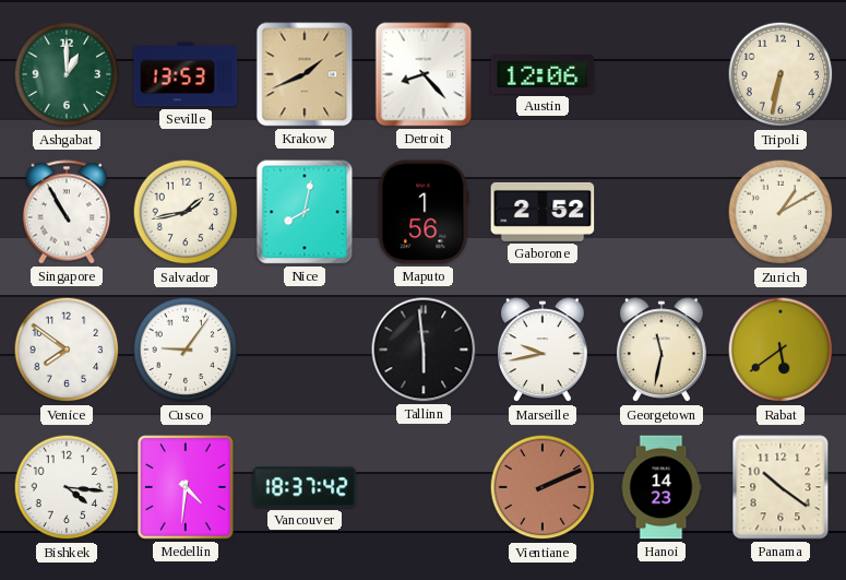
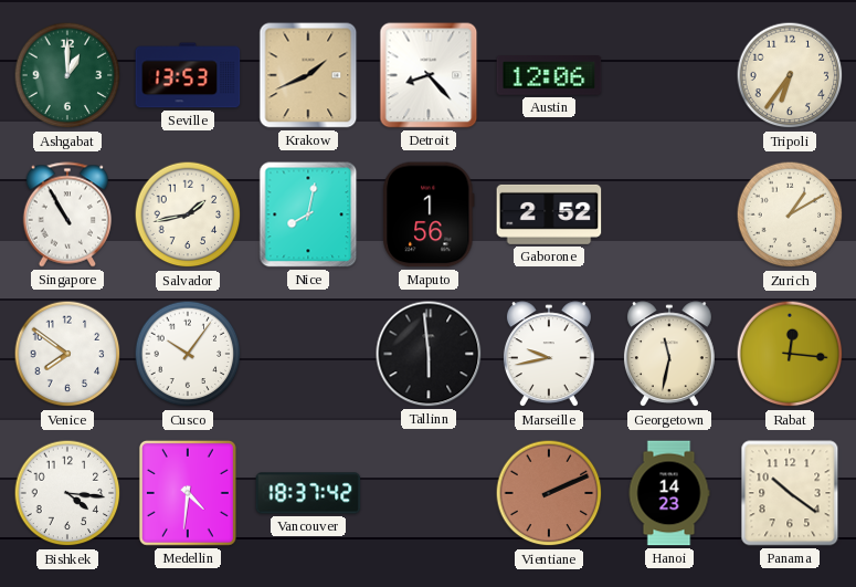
Tripoli: 6:32 -> 6:36
Cusco: 9:06 -> 10:06
Rabat: 5:39 -> 12:16
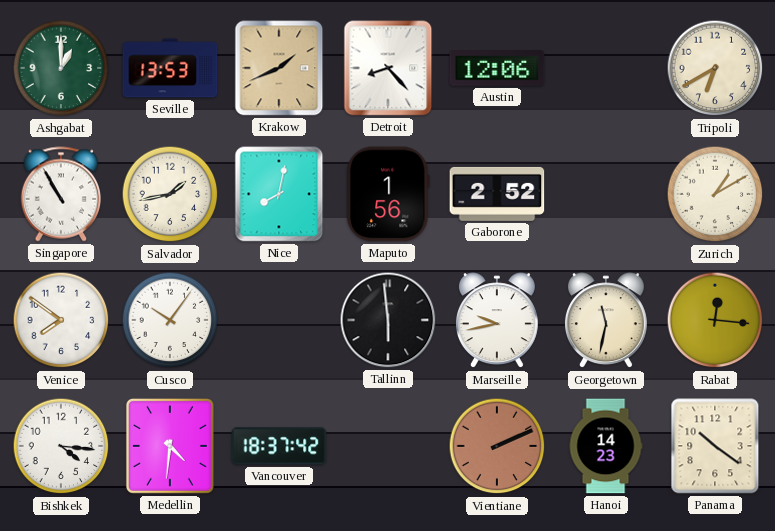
Tripoli: 6:36 -> 6:40
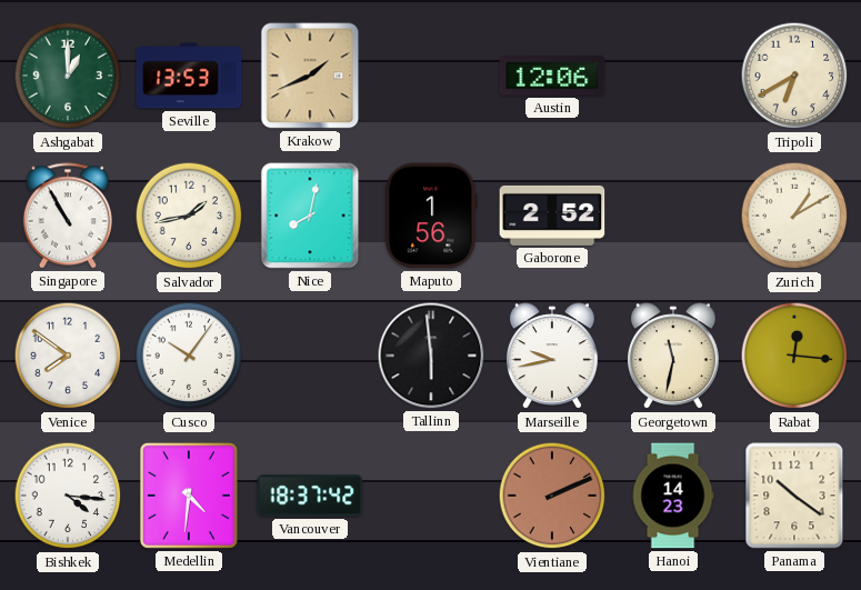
Detroit: 8:23 -> none
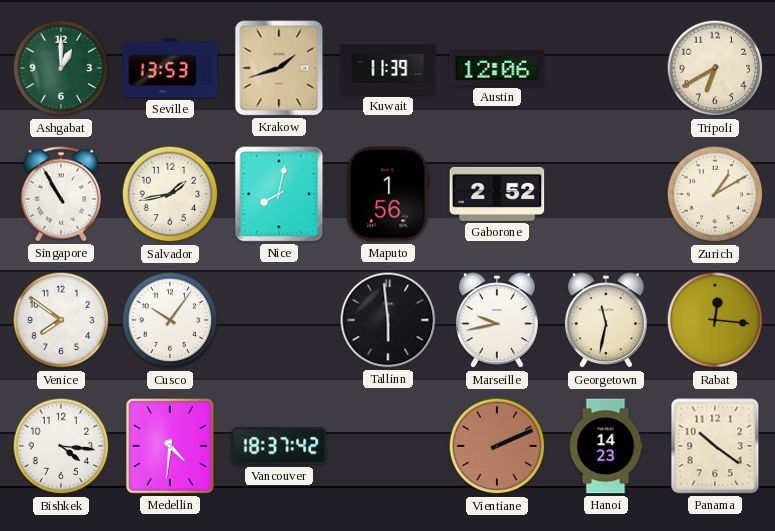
Krakow: 1:41 -> 1:42
Kuwait: none -> 11:39
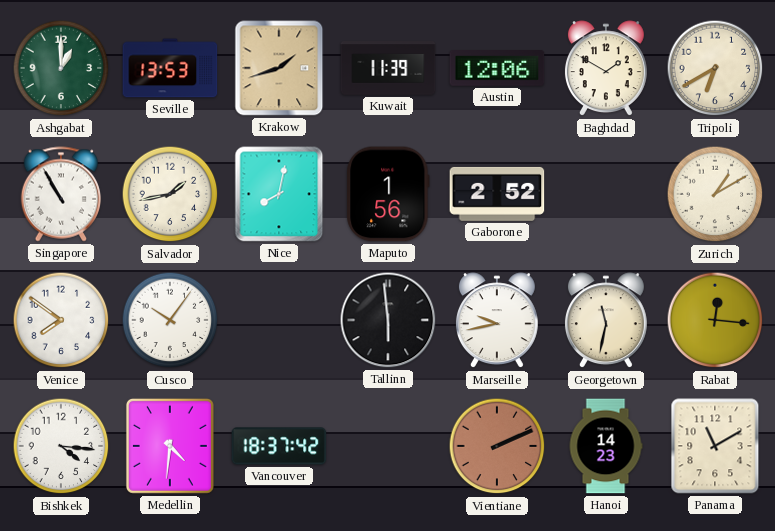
Baghdad: none -> 1:50
Panama: 10:21 -> 11:10
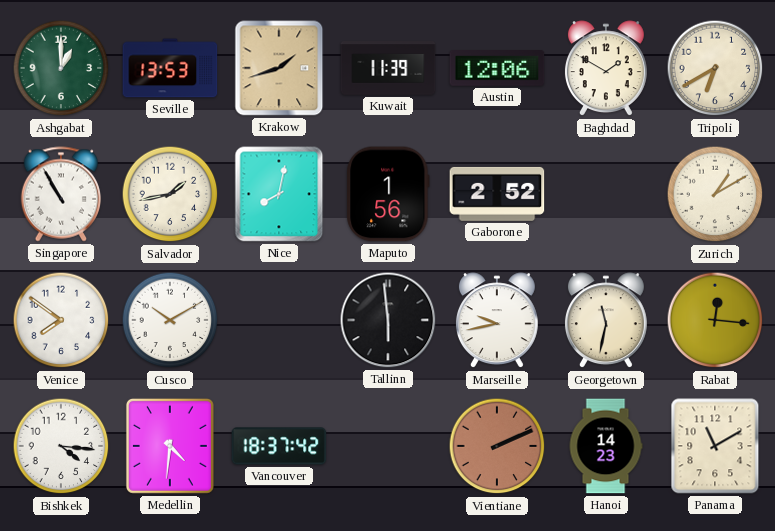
Cusco: 10:06 -> 10:10
